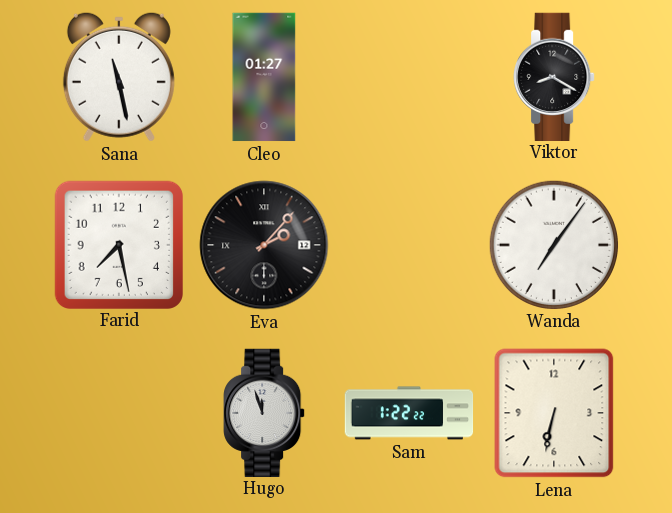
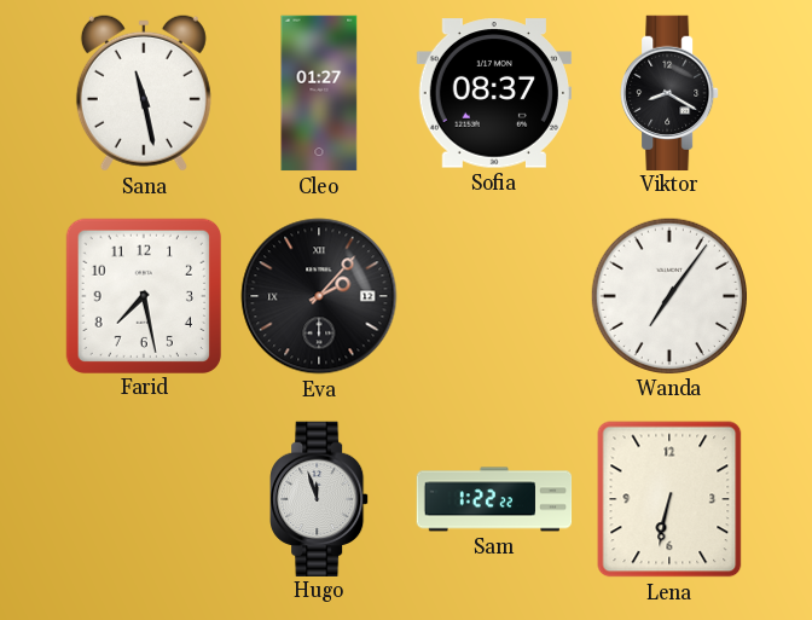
Sofia: none -> 08:37
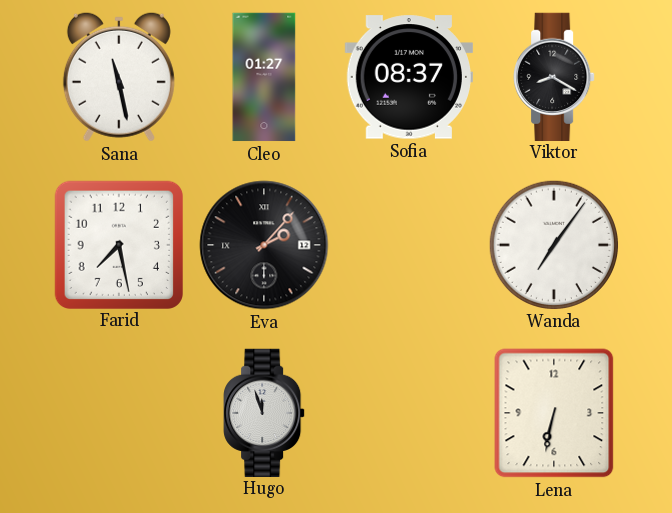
Sam: 1:22 -> none
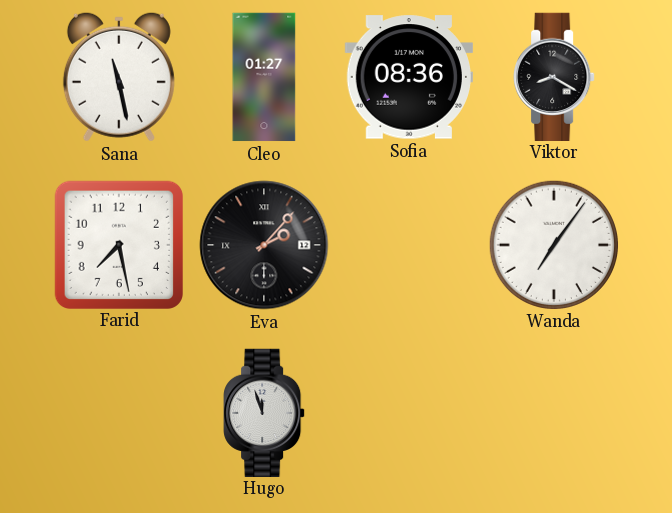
Sofia: 08:37 -> 08:36
Lena: 6:32 -> none
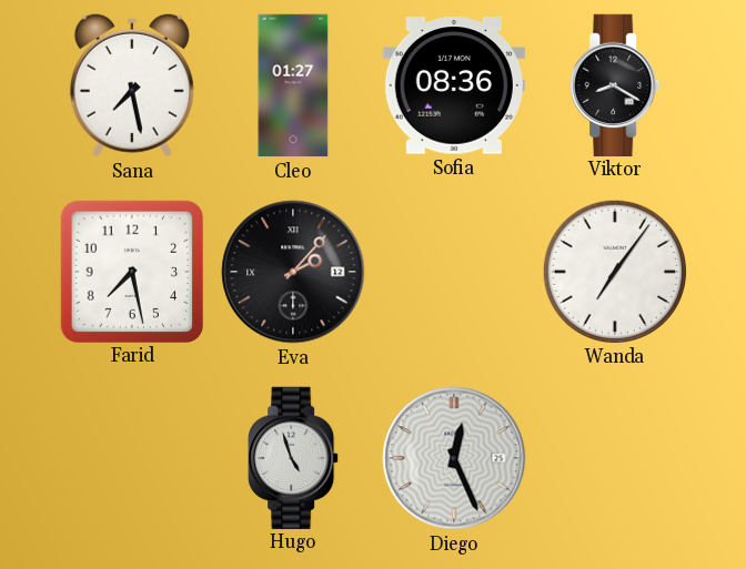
Sana: 11:28 -> 7:28
Hugo: 11:57 -> 4:57
Diego: none -> 12:26
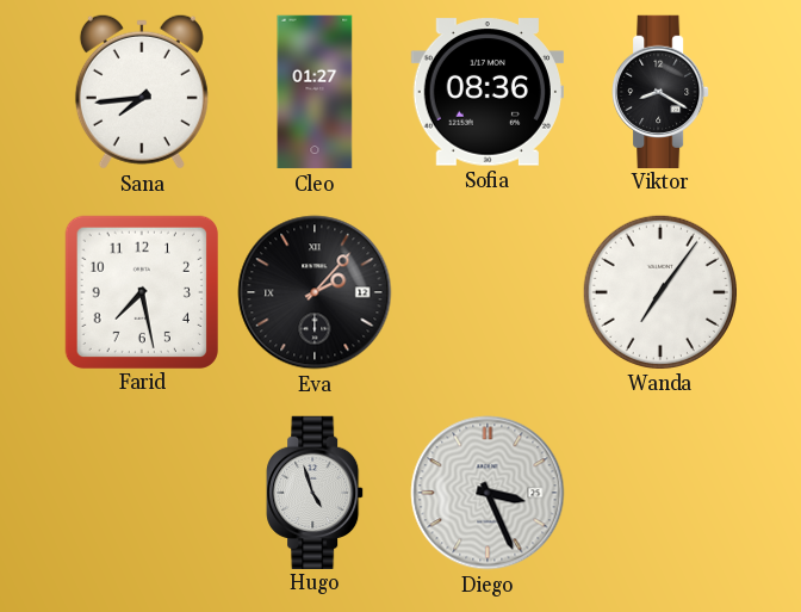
Sana: 7:28 -> 7:44
Diego: 12:26 -> 3:26
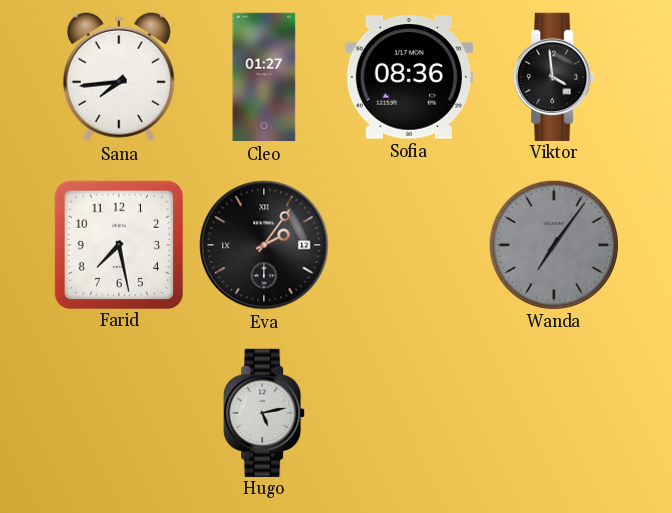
Viktor: 8:20 -> 3:59
Eva: 2:07 -> 2:06
Wanda dial: white -> grey
Hugo: 4:57 -> 5:13
Diego: 3:26 -> none
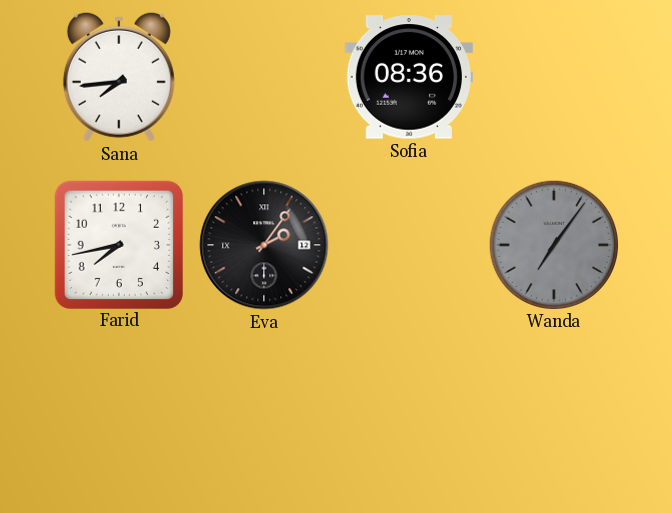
Cleo: 01:27 -> none
Viktor: 3:59 -> none
Farid: 7:28 -> 7:43
Hugo: 5:13 -> none
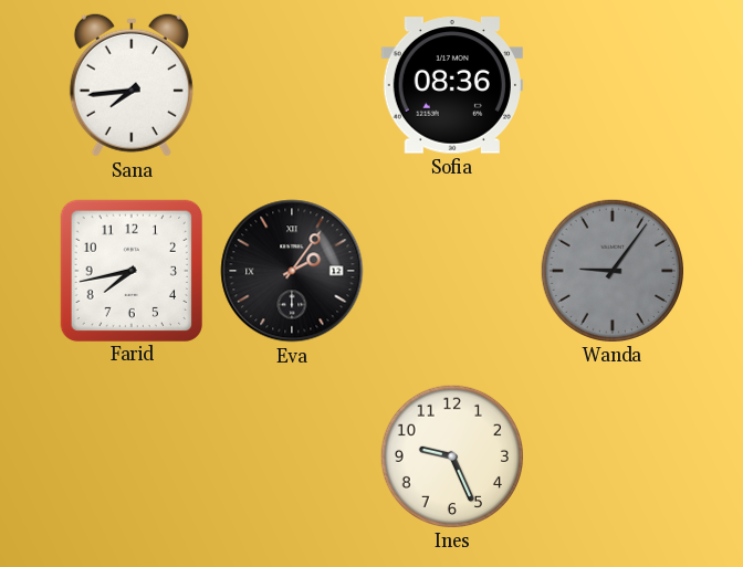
Wanda: 7:06 -> 9:06
Ines: none -> 9:26
